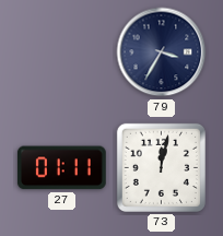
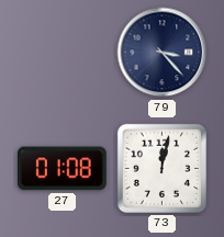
79: 3:35 -> 3:23
27: 01:11 -> 01:08
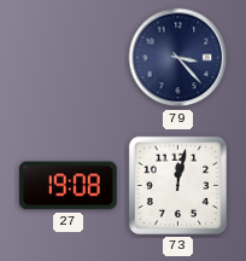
27: 01:08 -> 19:08
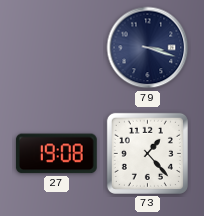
79: 3:23 -> 3:18
73: 12:02 -> 1:23
